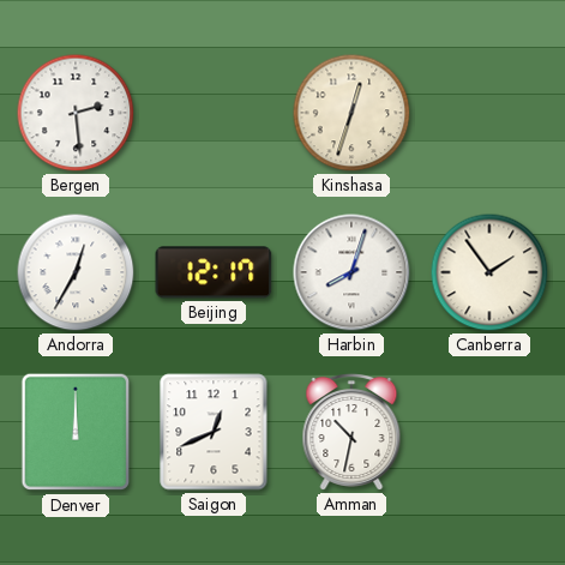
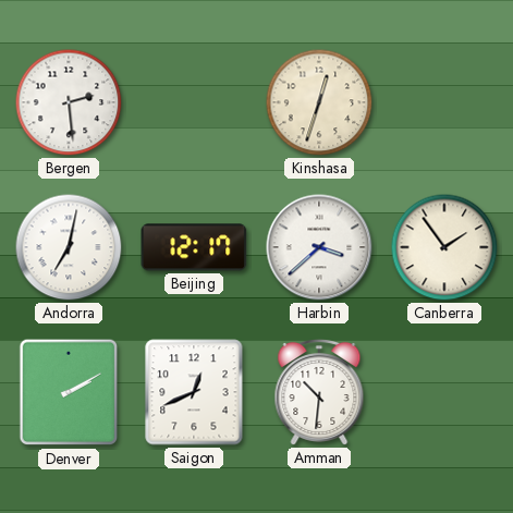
Andorra: 12:35 -> 7:02
Harbin: 8:03 -> 3:38
Denver: 12:00 -> 2:10
Amman: 10:32 -> 10:31
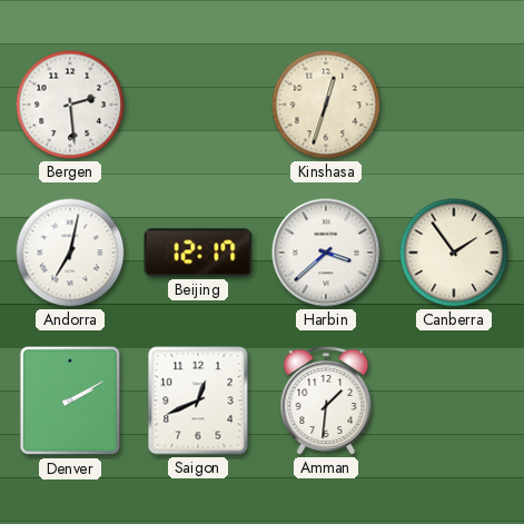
Amman: 10:31 -> 1:31
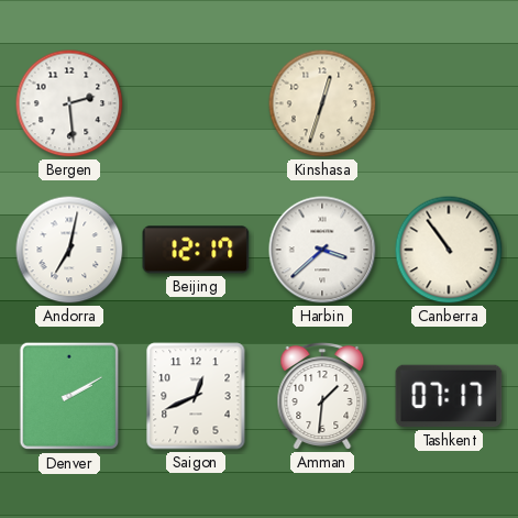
Canberra: 1:54 -> 10:54
Tashkent: none -> 07:17
